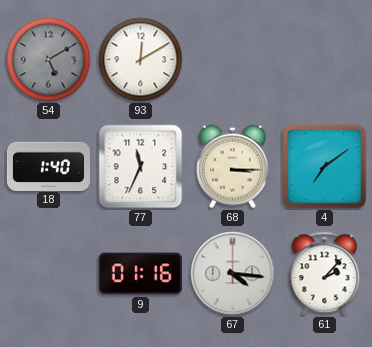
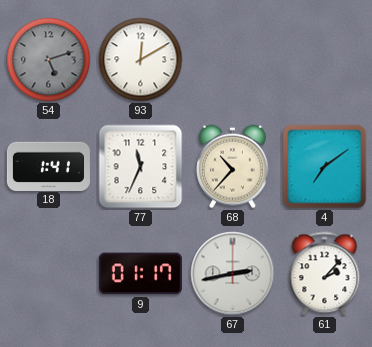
54: 5:10 -> 5:12
18: 1:40 -> 1:41
68: 3:15 -> 10:37
9: 01:16 -> 01:17
67: 4:16 -> 2:43
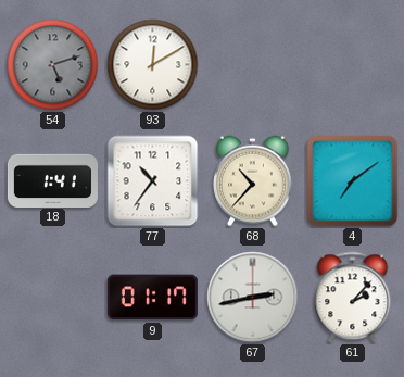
77: 11:34 -> 10:36
